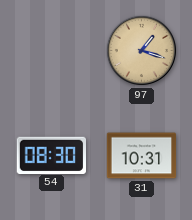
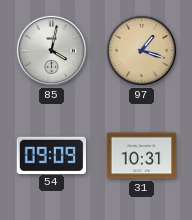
85: none -> 4:02
54: 08:30 -> 09:09
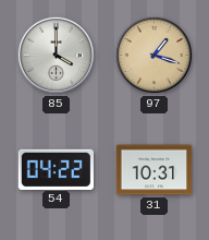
85: 4:02 -> 4:00
54: 09:09 -> 04:22
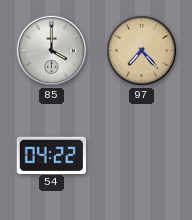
97: 1:18 -> 7:23
31: 10:31 -> none
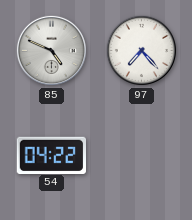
85: 4:00 -> 4:49
97 dial: champagne -> white
